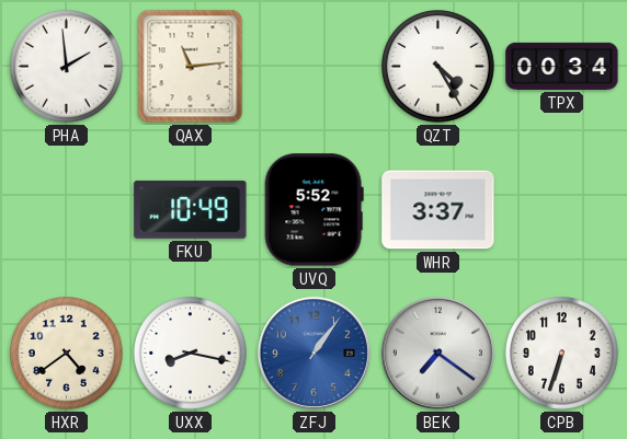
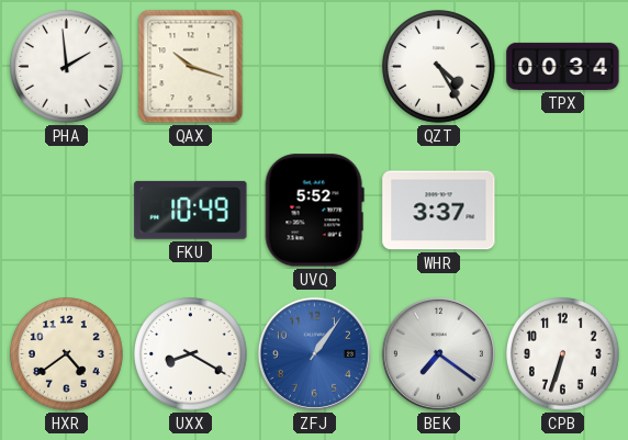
QAX: 11:14 -> 10:18
UXX: 8:17 -> 8:20
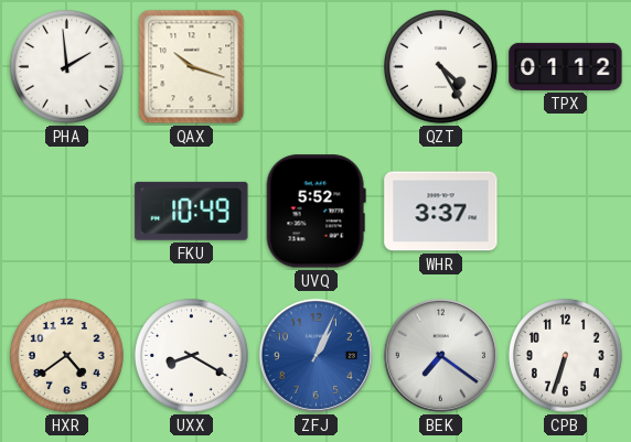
TPX: 00:34 -> 01:12
ZFJ: 1:06 -> 1:04
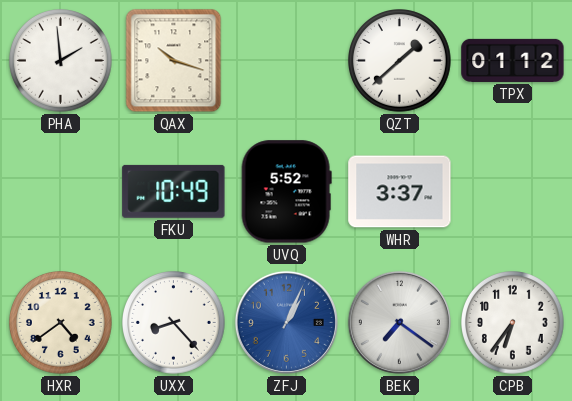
QZT: 4:25 -> 1:38
UXX: 8:20 -> 8:23
CPB: 6:33 -> 6:36
